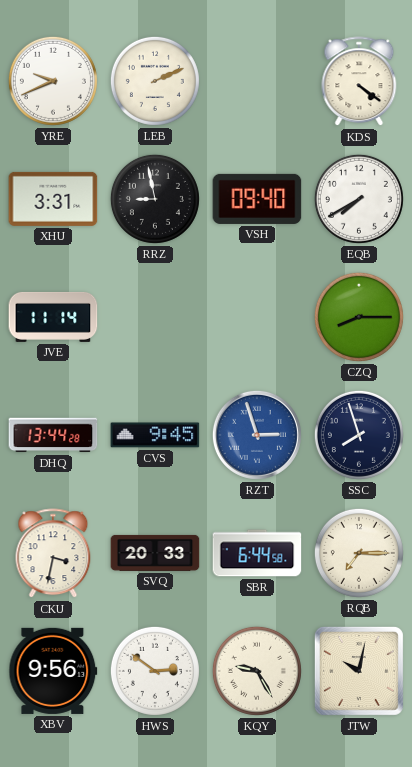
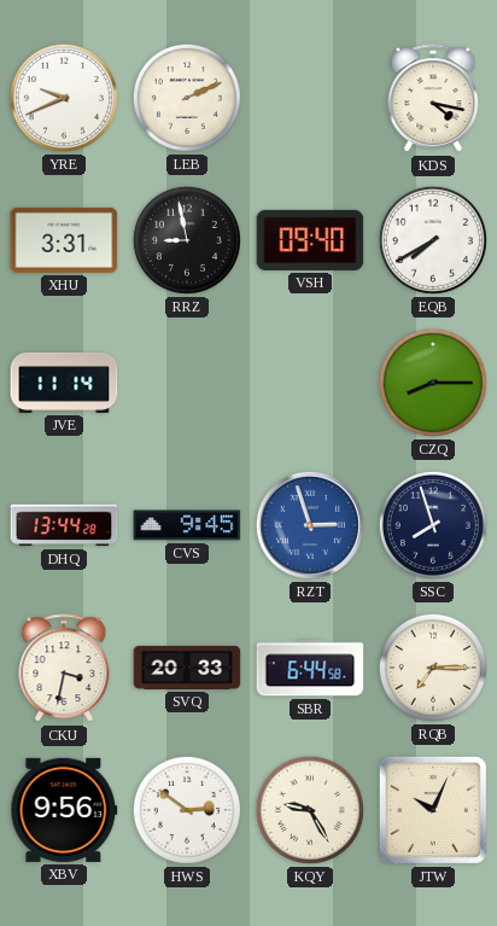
KDS: 4:21 -> 4:17
JTW: 10:02 -> 10:04
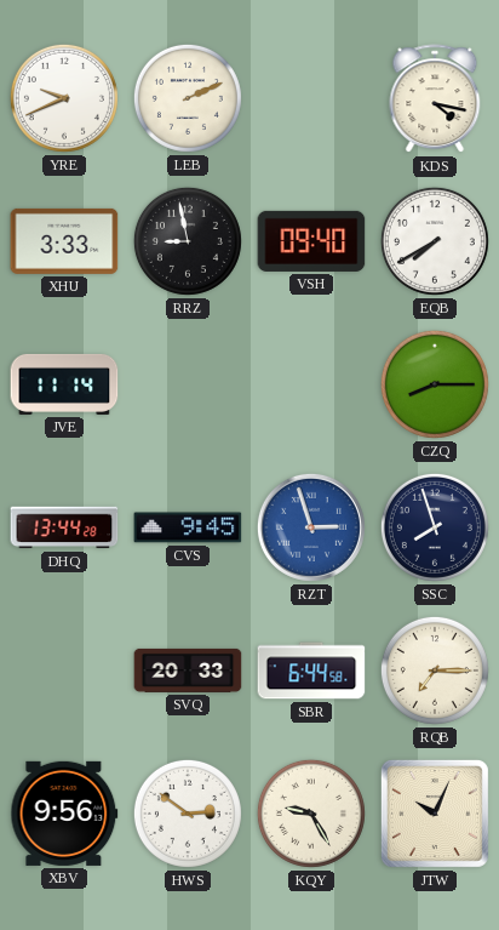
XHU: 3:31 -> 3:33
CKU: 3:32 -> none
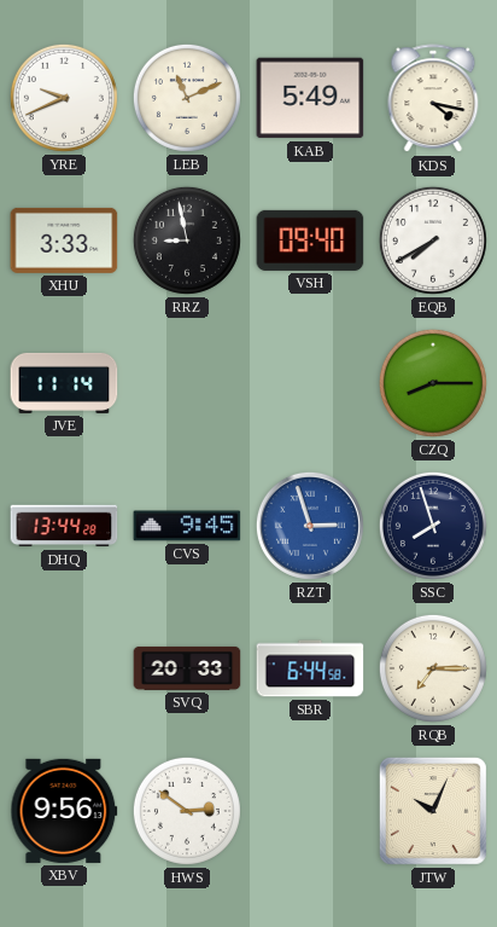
LEB: 2:11 -> 11:11
KAB: none -> 5:49
KQY: 9:25 -> none
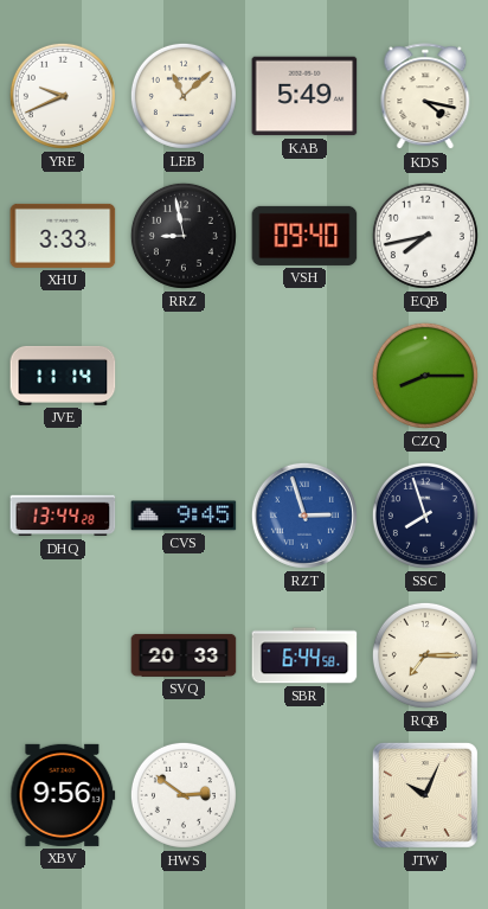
LEB: 11:11 -> 11:08
EQB: 7:40 -> 7:43
